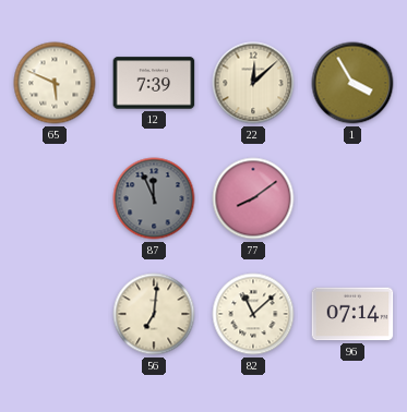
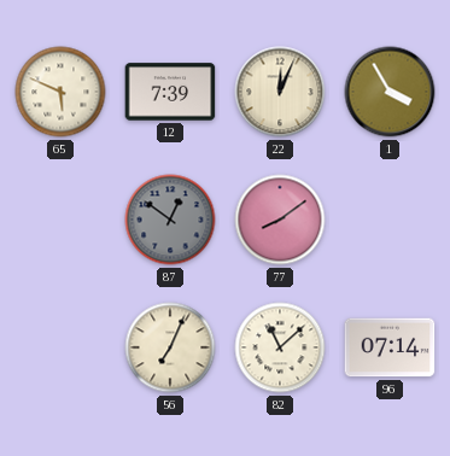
22: 12:08 -> 12:04
87: 11:56 -> 12:51
56: 7:01 -> 7:04
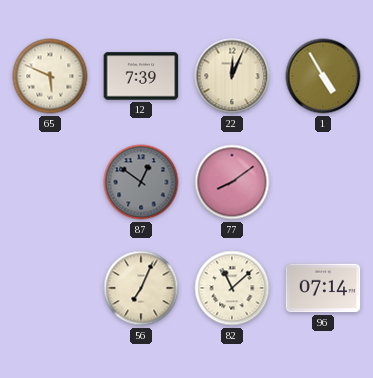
1: 3:55 -> 4:55
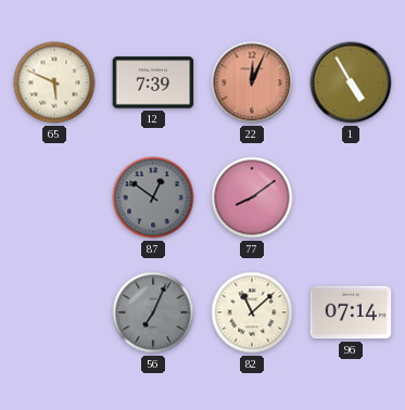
22 dial: cream -> salmon
56 dial: cream -> grey
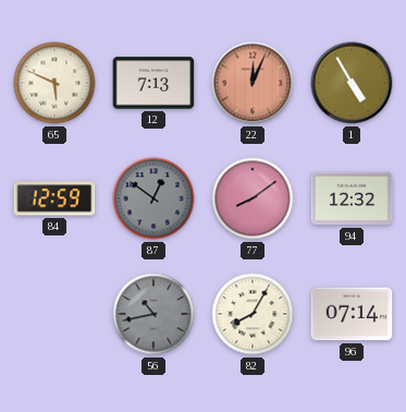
12: 7:39 -> 7:13
84: none -> 12:59
94: none -> 12:32
56: 7:04 -> 10:43
82: 11:08 -> 8:05
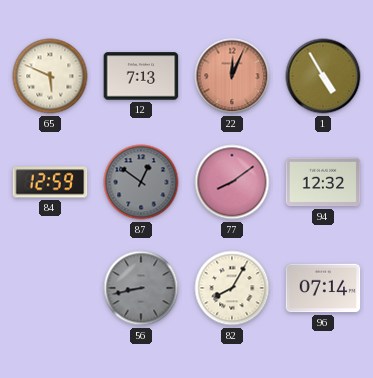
56: 10:43 -> 8:43
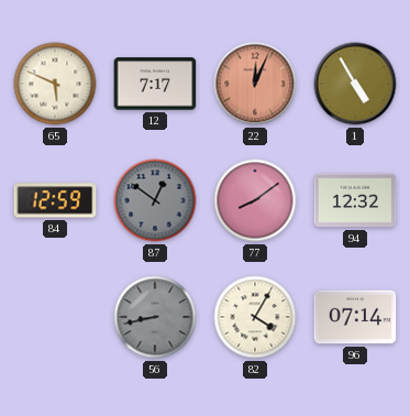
12: 7:13 -> 7:17
82: 8:05 -> 4:05
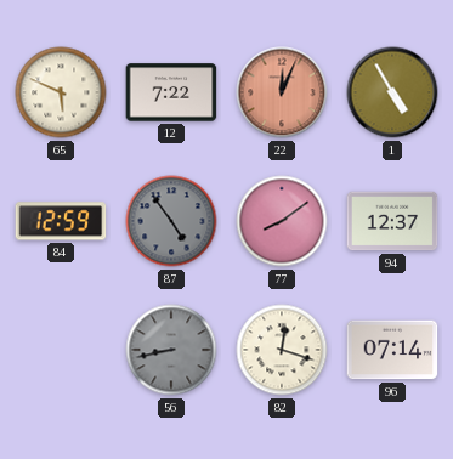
12: 7:17 -> 7:22
87: 12:51 -> 4:54
94: 12:32 -> 12:37
82: 4:05 -> 12:18
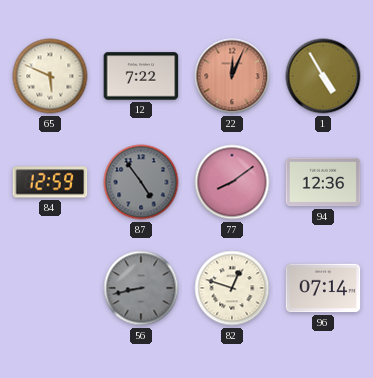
94: 12:37 -> 12:36
82: 12:18 -> 12:48
